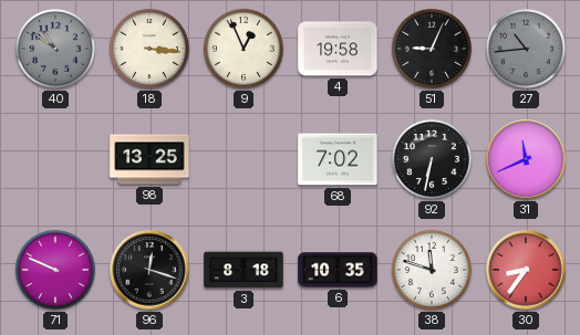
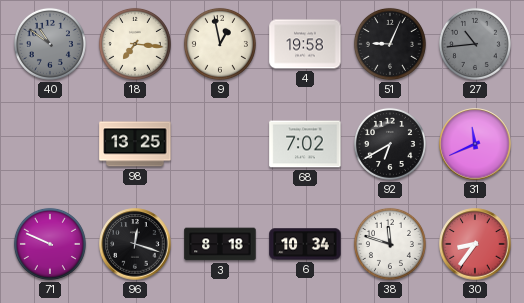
18: 3:16 -> 7:16
9: 12:56 -> 12:58
92: 6:32 -> 6:40
6: 10:35 -> 10:34
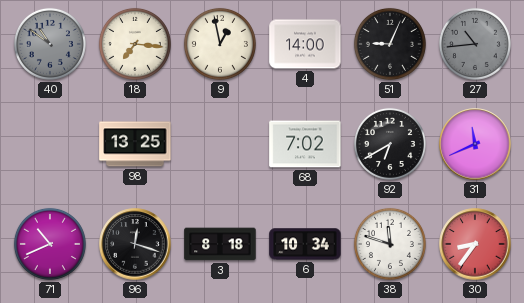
4: 19:58 -> 14:00
71: 9:49 -> 10:41
